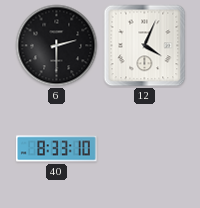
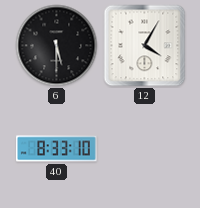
6: 2:30 -> 5:30
12: 4:04 -> 4:05
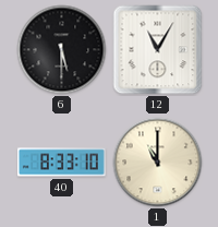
12: 4:05 -> 11:05
1: none -> 11:00
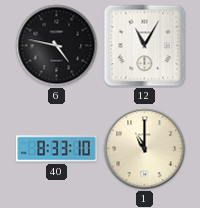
6: 5:30 -> 4:47
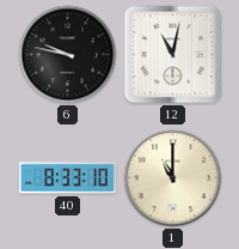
6: 4:47 -> 9:47
12: 11:05 -> 11:02
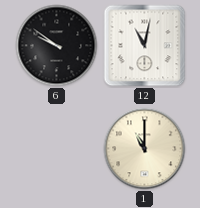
6: 9:47 -> 9:51
40: 8:33 -> none
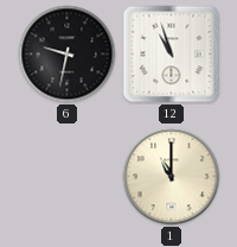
6: 9:51 -> 9:32
12: 11:02 -> 10:57
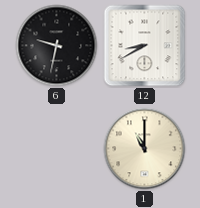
12: 10:57 -> 8:40
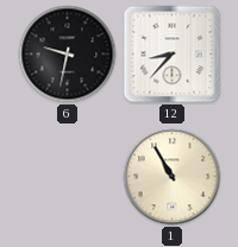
12: 8:40 -> 8:37
1: 11:00 -> 10:55
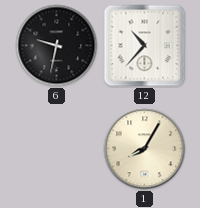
12: 8:37 -> 10:37
1: 10:55 -> 8:05
